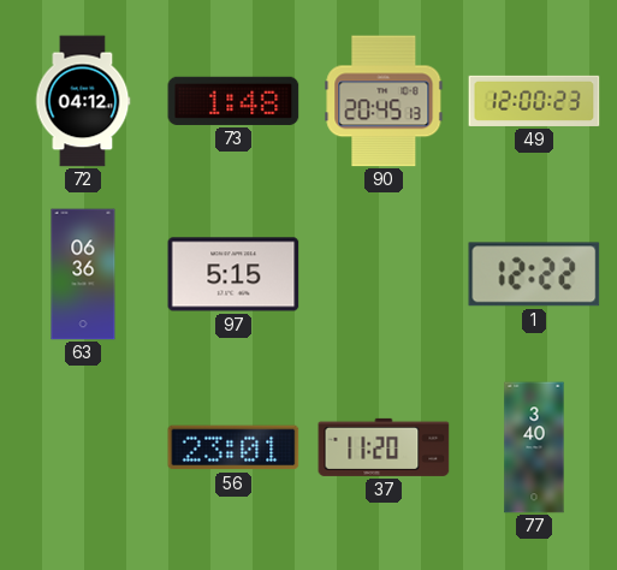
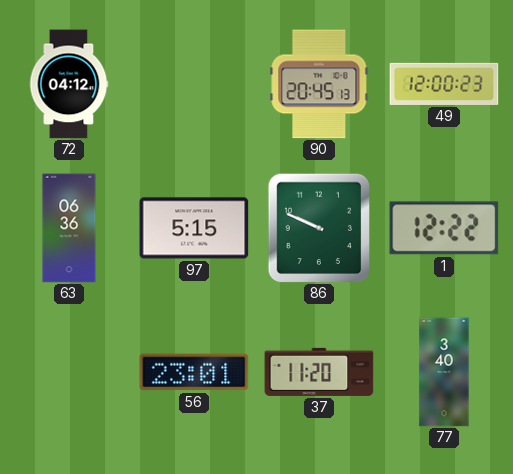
73: 1:48 -> none
86: none -> 9:49
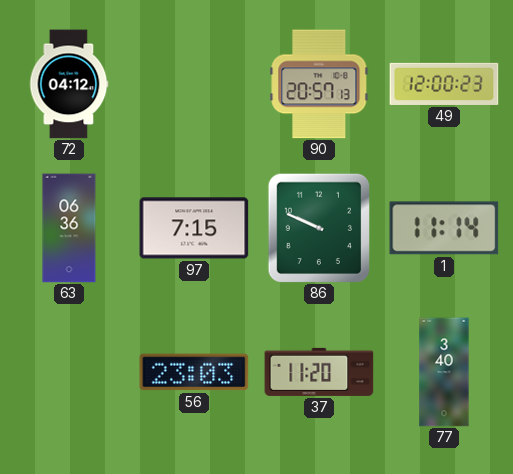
90: 20:45 -> 20:57
97: 5:15 -> 7:15
1: 12:22 -> 11:14
56: 23:01 -> 23:03
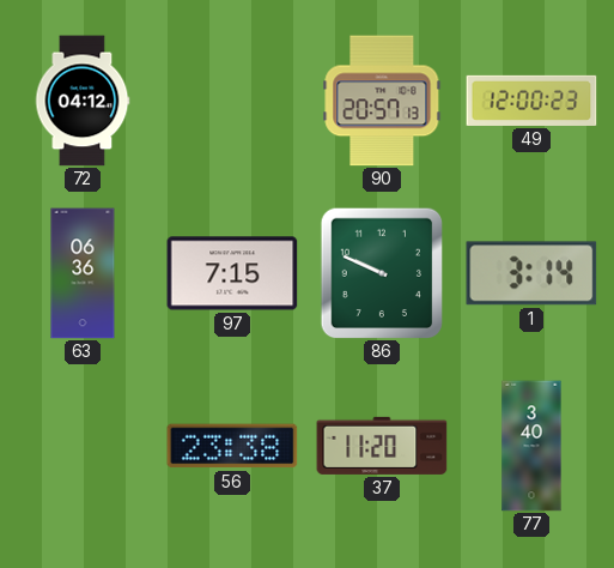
1: 11:14 -> 3:14
56: 23:03 -> 23:38
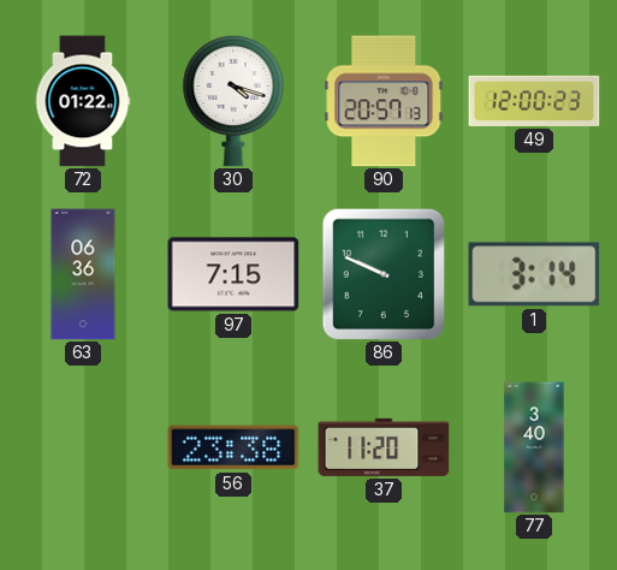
72: 04:12 -> 01:22
30: none -> 4:18
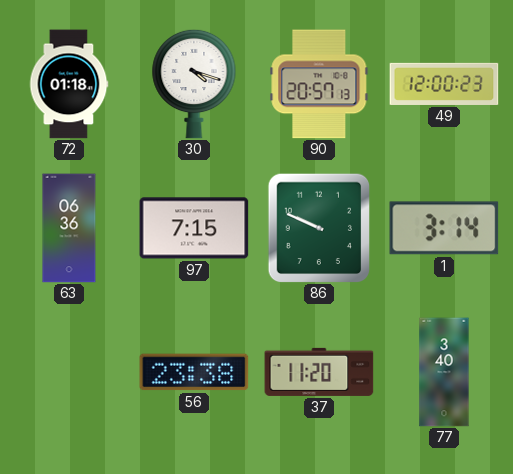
72: 01:22 -> 01:18
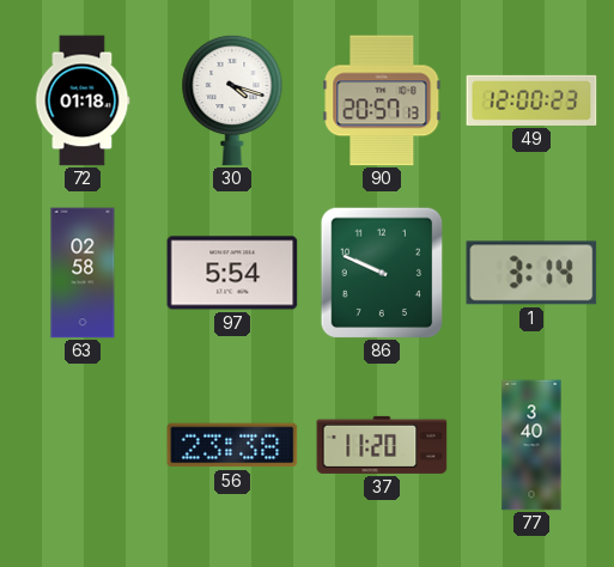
63: 06:36 -> 02:58
97: 7:15 -> 5:54
